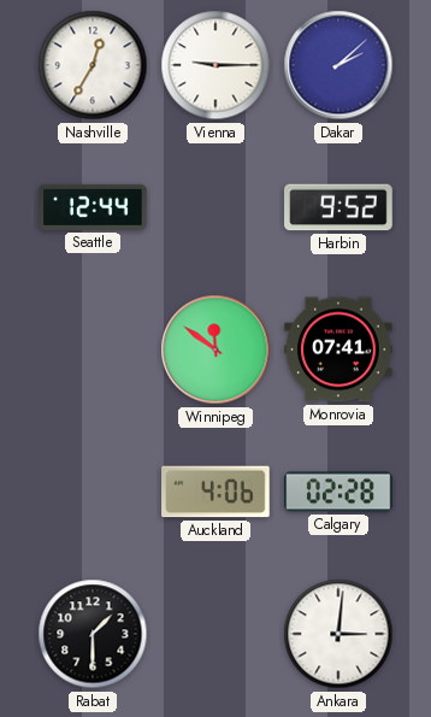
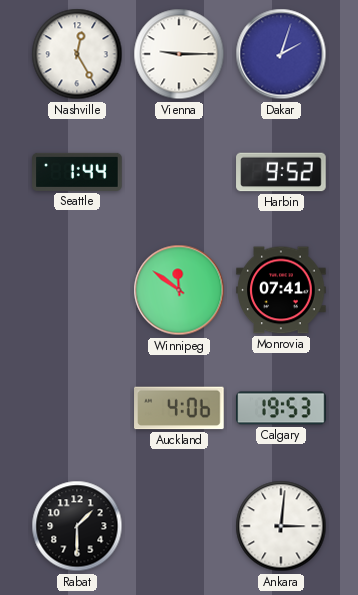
Nashville: 12:35 -> 12:25
Dakar: 2:08 -> 2:03
Seattle: 12:44 -> 1:44
Calgary: 02:28 -> 19:53
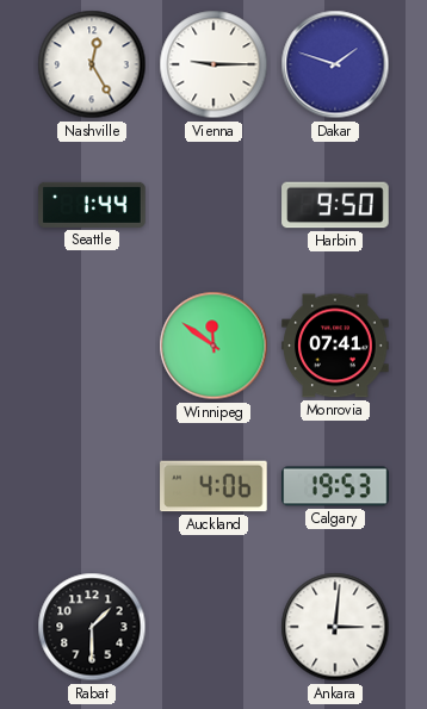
Dakar: 2:03 -> 1:48
Harbin: 9:52 -> 9:50
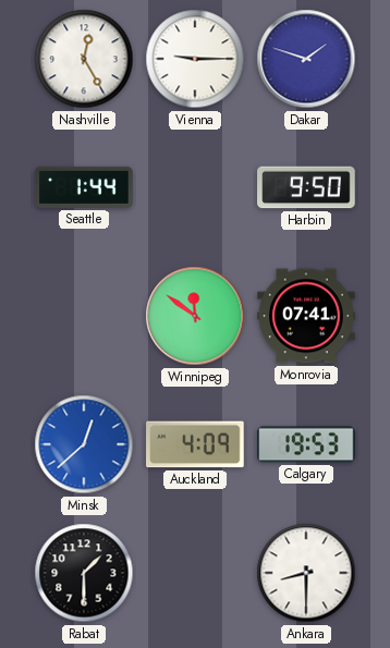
Minsk: none -> 12:38
Auckland: 4:06 -> 4:09
Ankara: 3:01 -> 8:30
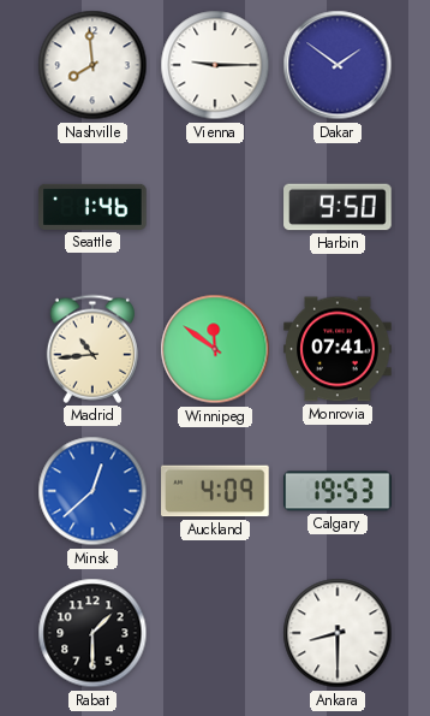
Nashville: 12:25 -> 7:59
Dakar: 1:48 -> 1:51
Seattle: 1:44 -> 1:46
Madrid: none -> 10:44
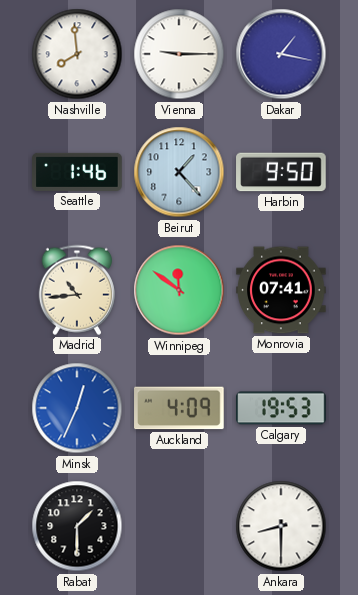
Dakar: 1:51 -> 1:17
Beirut: none -> 1:23
Minsk: 12:38 -> 12:34
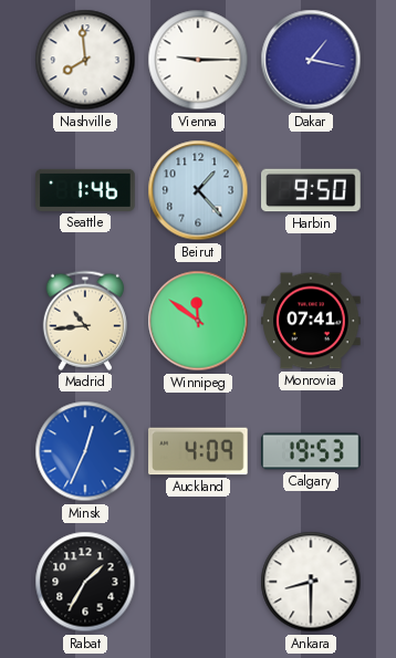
Rabat: 1:30 -> 1:35
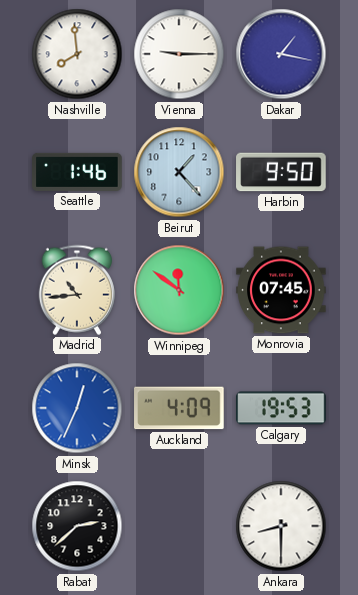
Monrovia: 07:41 -> 07:45
Rabat: 1:35 -> 2:38
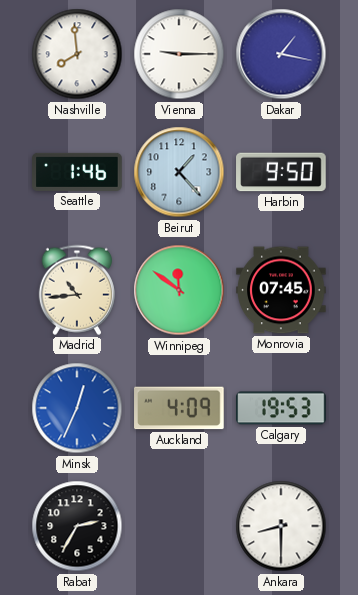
Rabat: 2:38 -> 2:35
